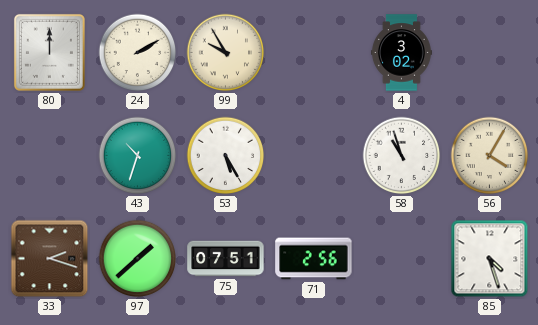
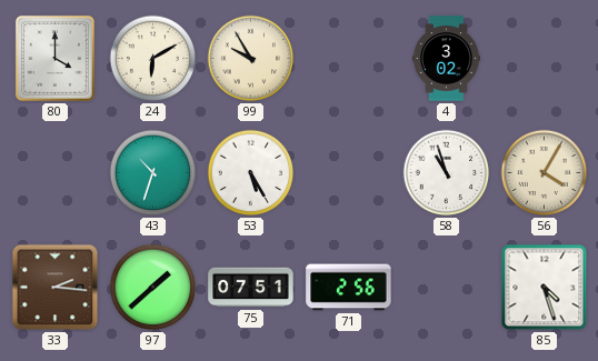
80: 12:00 -> 4:00
24: 2:10 -> 6:10
33: 2:18 -> 2:16
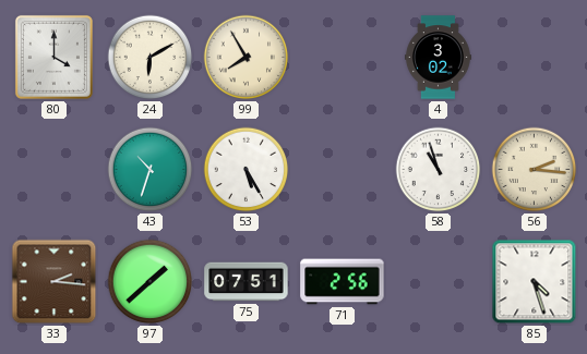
99: 9:55 -> 7:55
56: 4:05 -> 2:16
